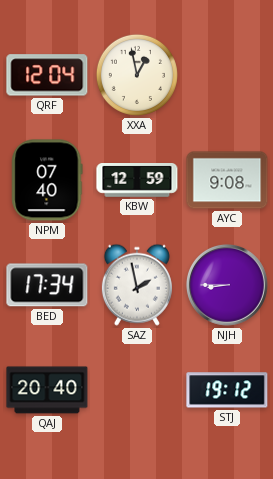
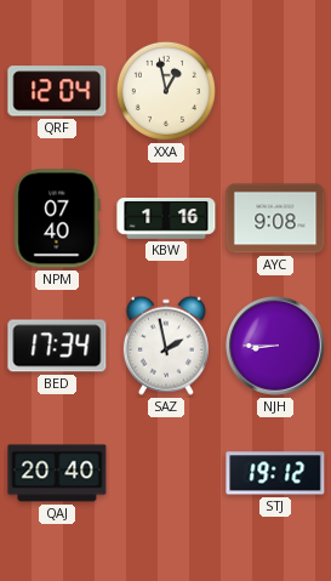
KBW: 12:59 -> 1:16
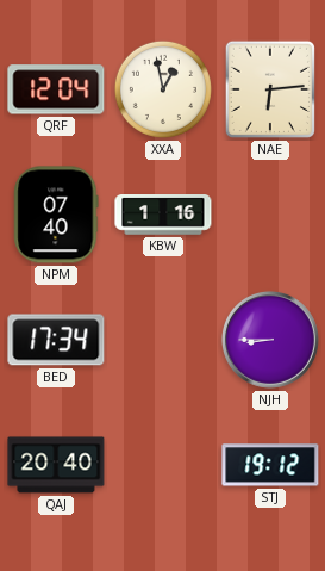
NAE: none -> 6:14
AYC: 9:08 -> none
SAZ: 1:58 -> none
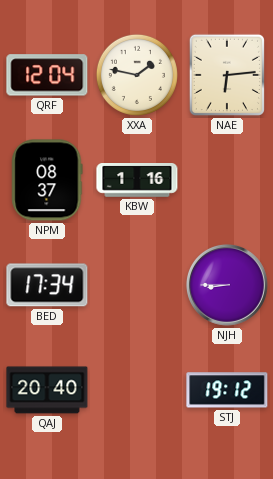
XXA: 12:58 -> 1:47
NPM: 07:40 -> 08:37
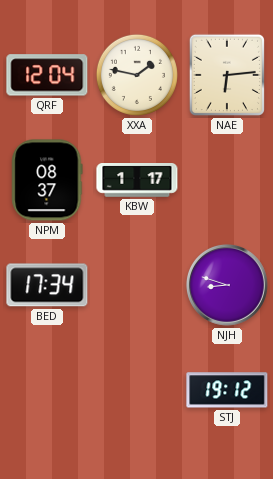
KBW: 1:16 -> 1:17
NJH: 8:45 -> 8:48
QAJ: 20:40 -> none
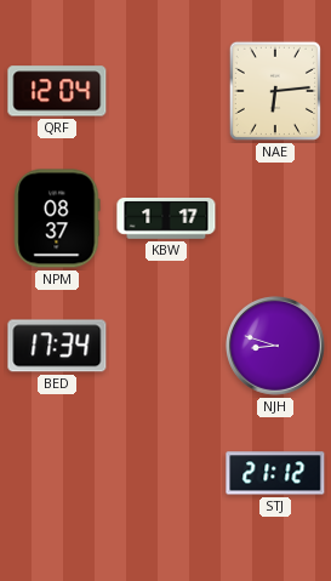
XXA: 1:47 -> none
STJ: 19:12 -> 21:12
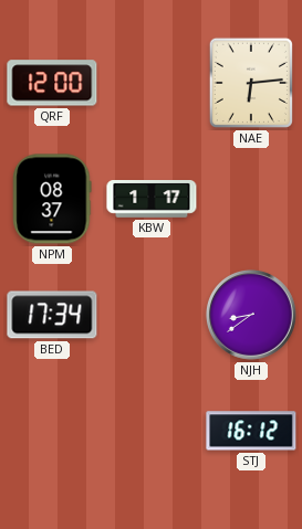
QRF: 12:04 -> 12:00
NJH: 8:48 -> 8:39
STJ: 21:12 -> 16:12
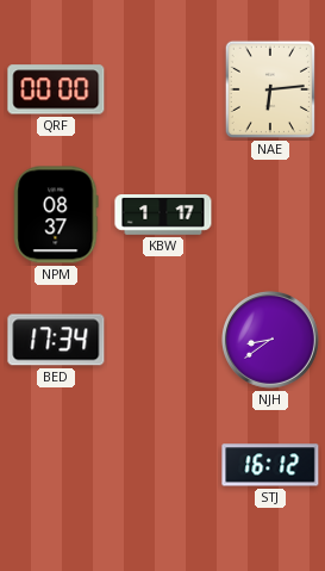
QRF: 12:00 -> 00:00
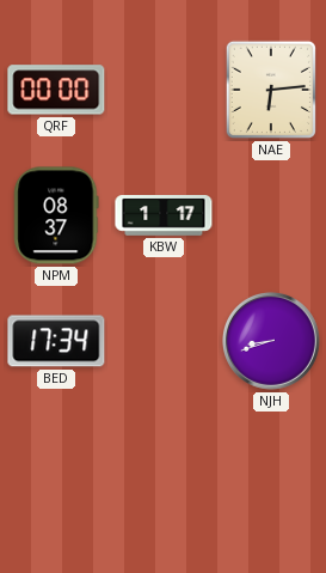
NJH: 8:39 -> 8:42
STJ: 16:12 -> none
